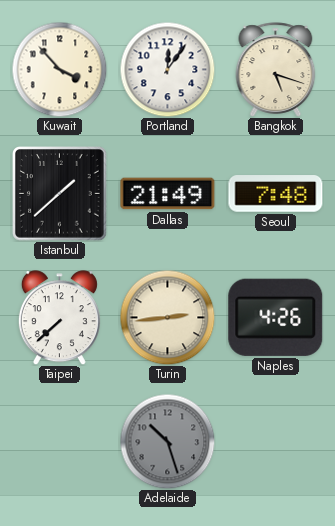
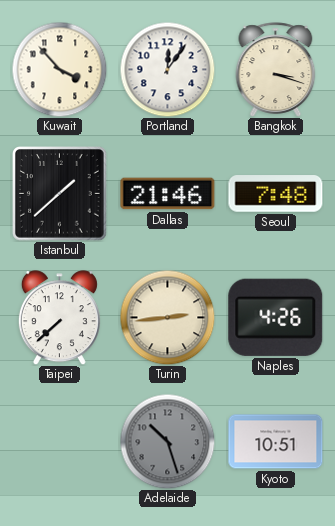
Bangkok: 5:18 -> 3:18
Dallas: 21:49 -> 21:46
Kyoto: none -> 10:51
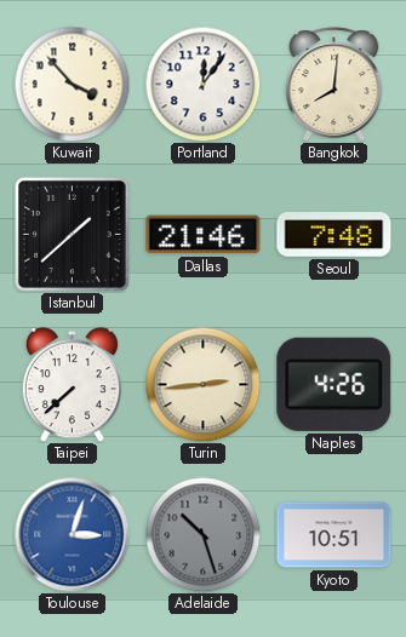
Bangkok: 3:18 -> 8:01
Toulouse: none -> 3:03
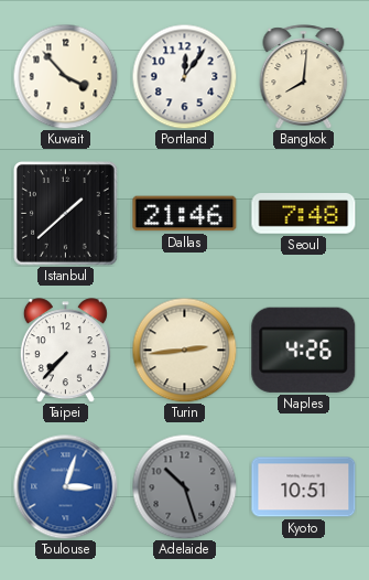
Taipei: 7:38 -> 7:37
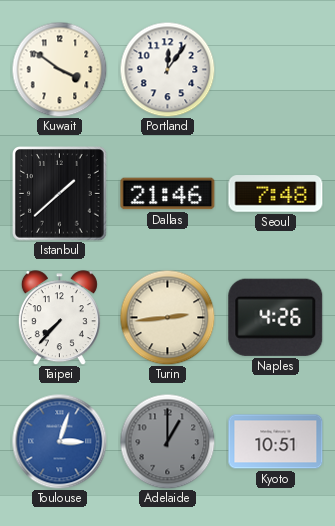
Kuwait: 3:53 -> 3:51
Bangkok: 8:01 -> none
Adelaide: 10:27 -> 1:00
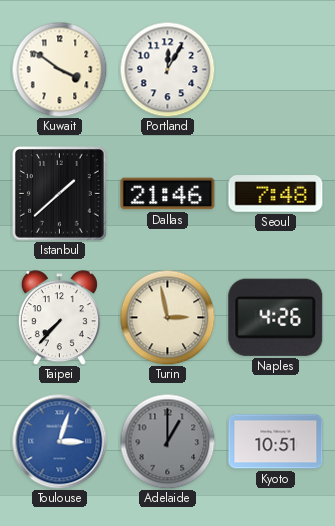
Portland: 12:06 -> 12:05
Turin: 2:44 -> 2:58
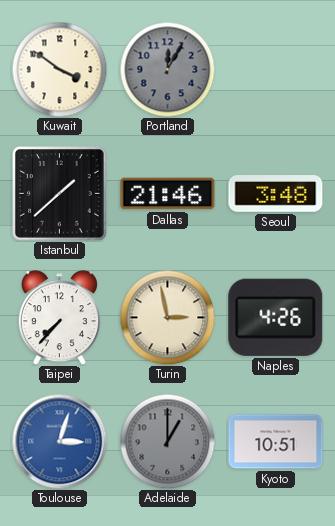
Portland dial: white -> grey
Seoul: 7:48 -> 3:48
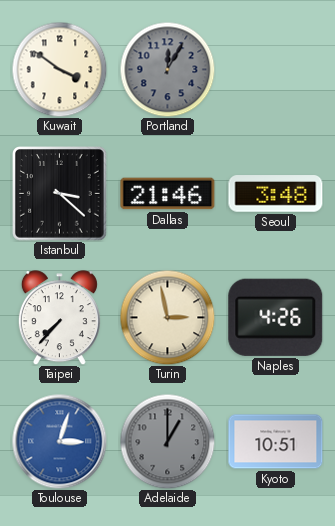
Istanbul: 1:38 -> 3:22
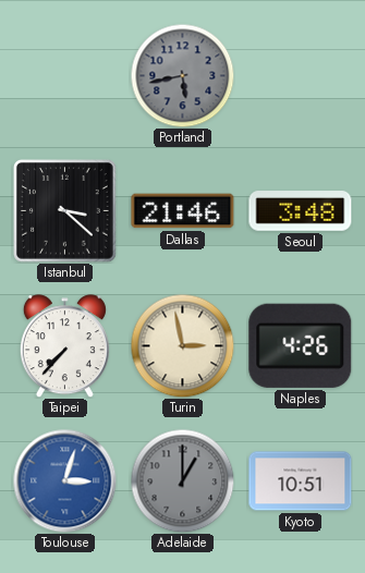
Kuwait: 3:51 -> none
Portland: 12:05 -> 5:43
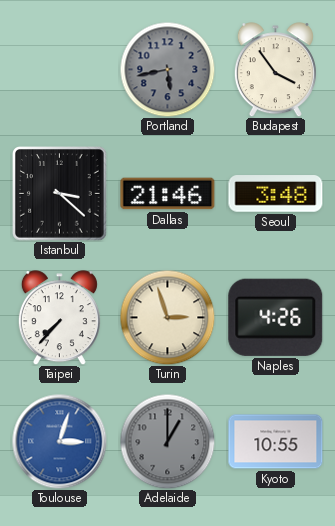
Budapest: none -> 3:54
Turin: 2:58 -> 2:57
Kyoto: 10:51 -> 10:55
